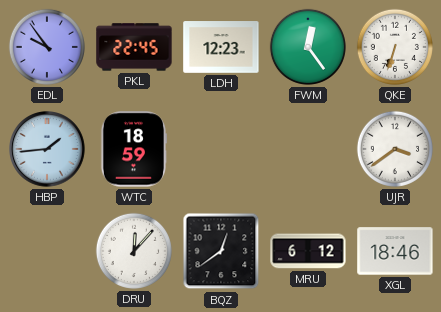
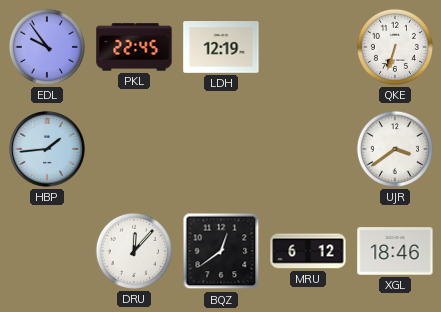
LDH: 12:23 -> 12:19
FWM: 12:24 -> none
WTC: 18:59 -> none
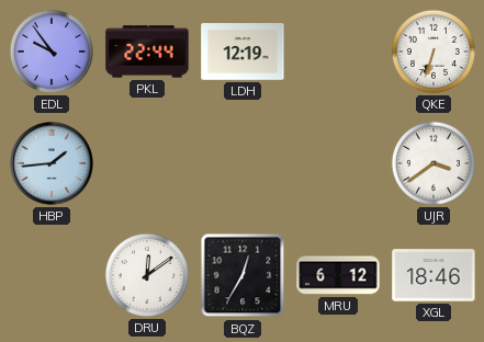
PKL: 22:45 -> 22:44
DRU: 12:07 -> 12:09
BQZ: 12:39 -> 12:35
